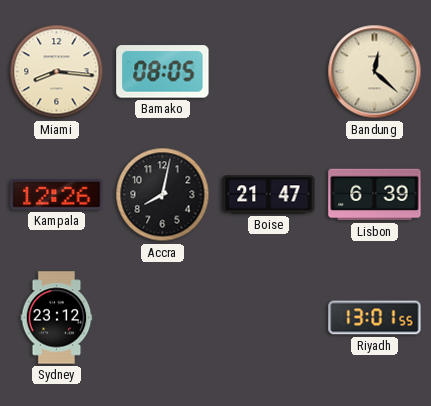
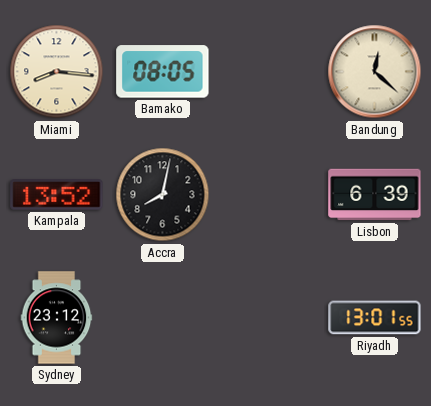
Kampala: 12:26 -> 13:52
Boise: 21:47 -> none
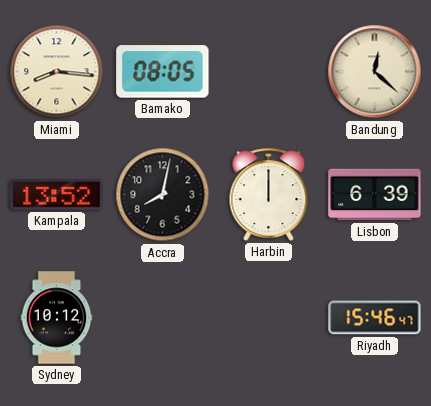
Harbin: none -> 12:00
Sydney: 23:12 -> 10:12
Riyadh: 13:01 -> 15:46
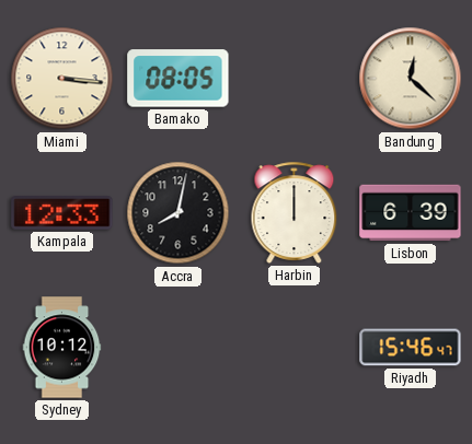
Miami: 8:16 -> 3:16
Kampala: 13:52 -> 12:33
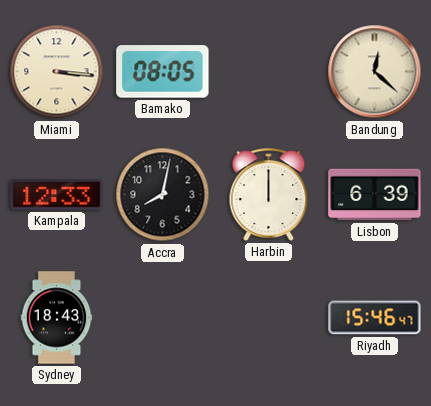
Sydney: 10:12 -> 18:43
